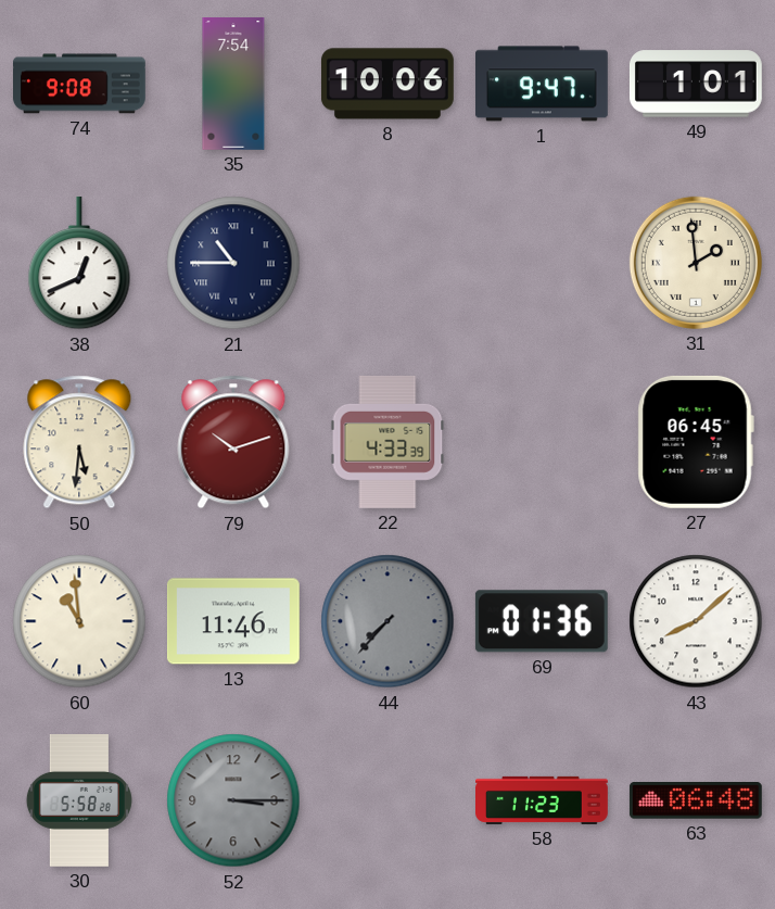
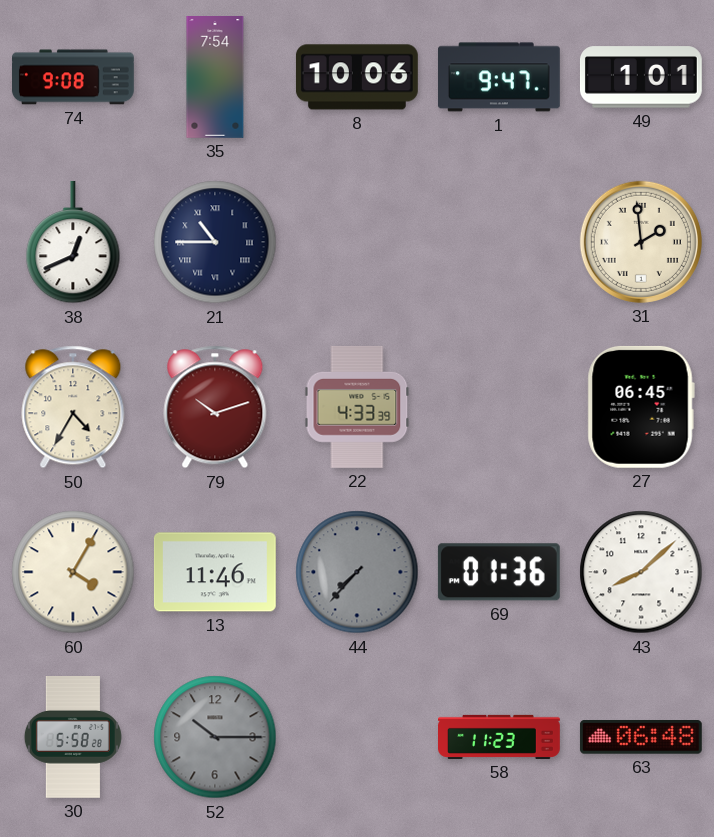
50: 5:31 -> 4:35
60: 10:59 -> 4:05
52: 3:15 -> 10:15
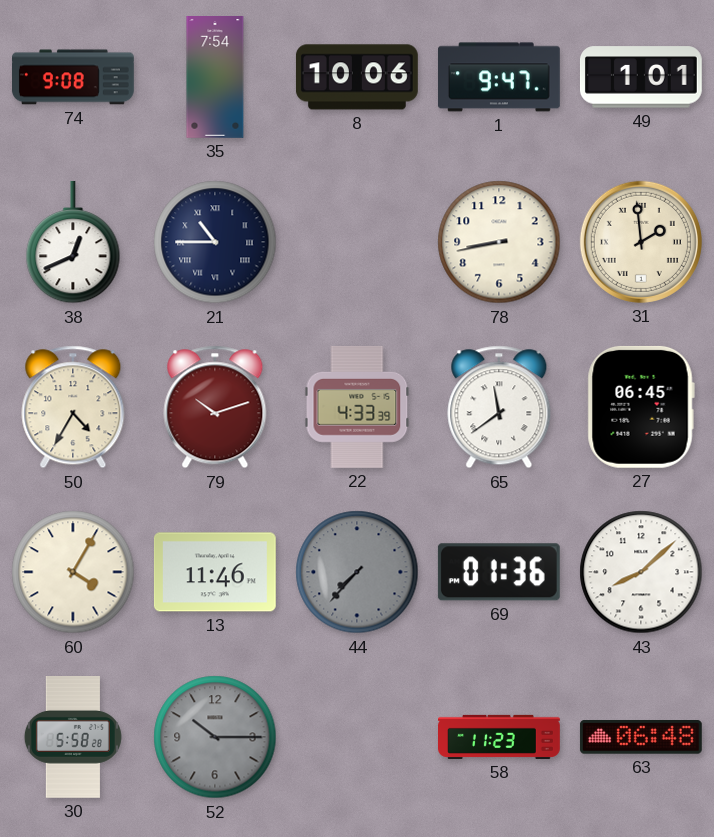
78: none -> 8:43
65: none -> 11:39
